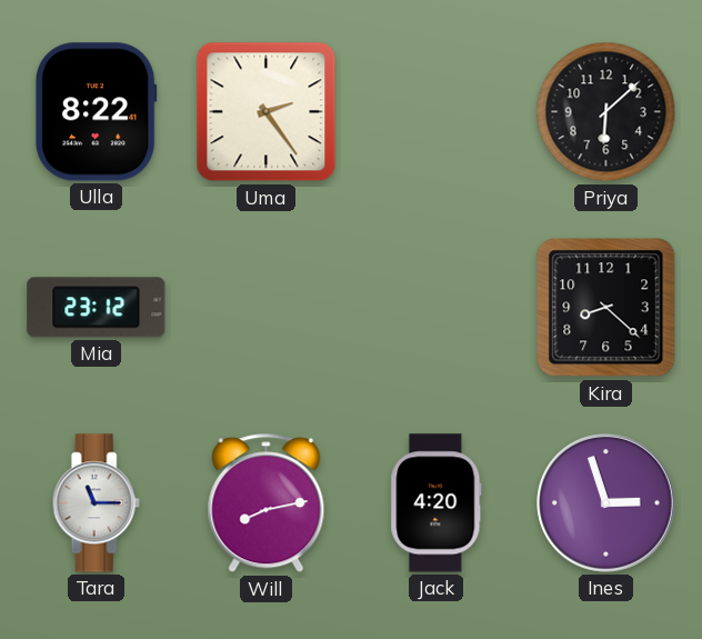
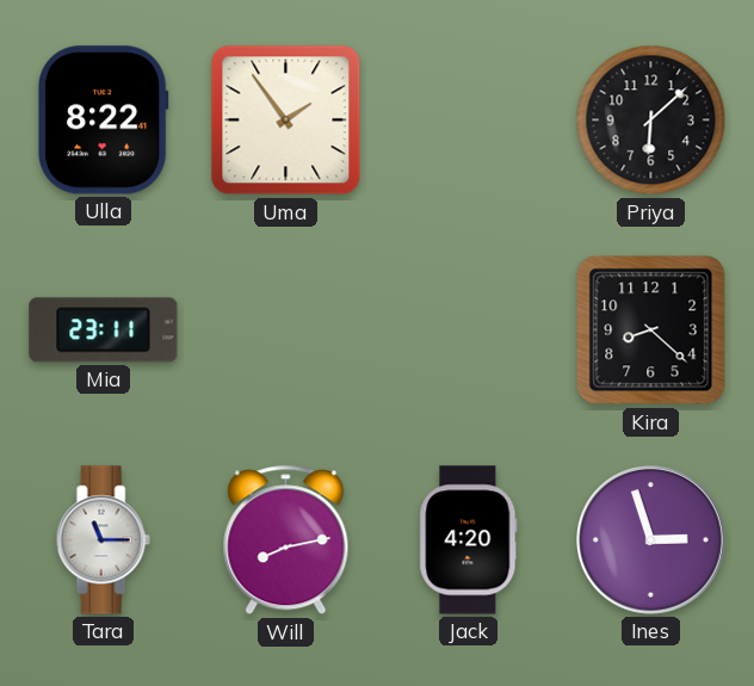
Uma: 2:24 -> 1:54
Mia: 23:12 -> 23:11
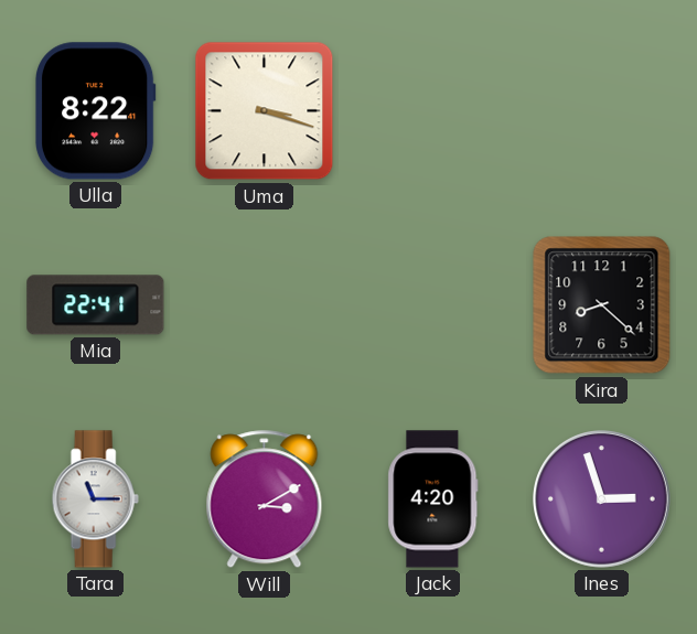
Uma: 1:54 -> 3:18
Priya: 6:08 -> none
Mia: 23:11 -> 22:41
Will: 8:13 -> 3:10
